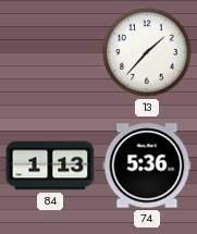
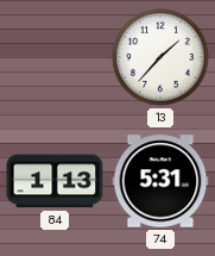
74: 5:36 -> 5:31
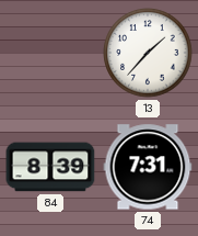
84: 1:13 -> 8:39
74: 5:31 -> 7:31
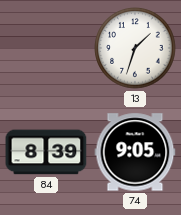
13: 1:37 -> 1:33
74: 7:31 -> 9:05
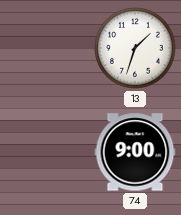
84: 8:39 -> none
74: 9:05 -> 9:00
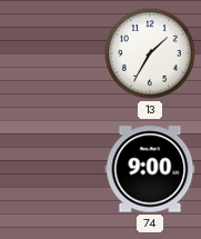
13: 1:33 -> 1:35
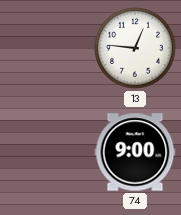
13: 1:35 -> 12:46
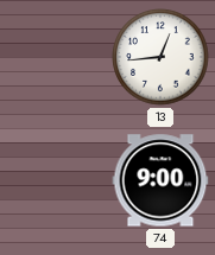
13: 12:46 -> 12:44
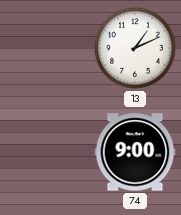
13: 12:44 -> 1:11
